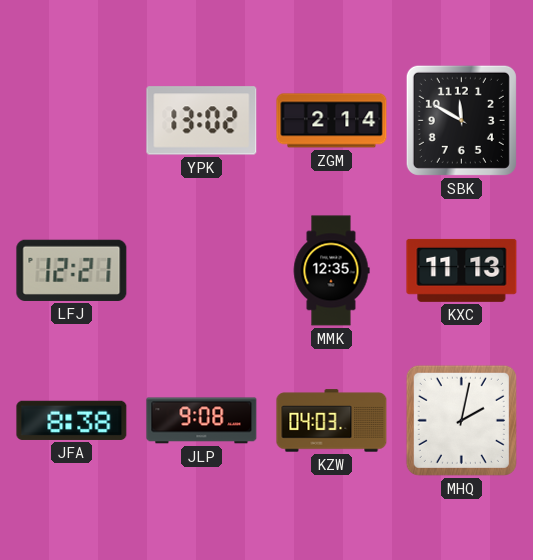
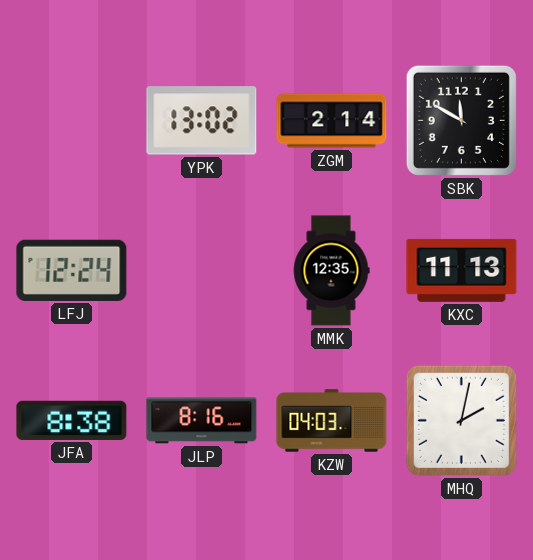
LFJ: 12:21 -> 12:24
JLP: 9:08 -> 8:16
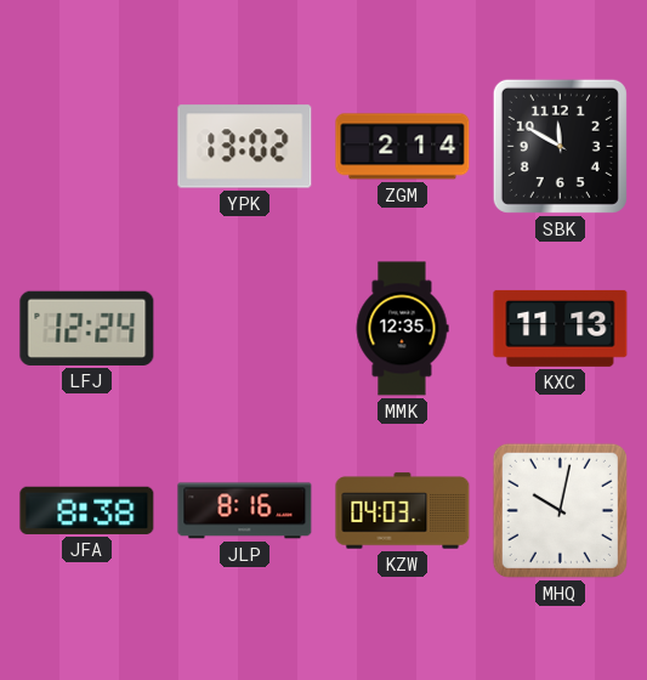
MHQ: 2:02 -> 10:02
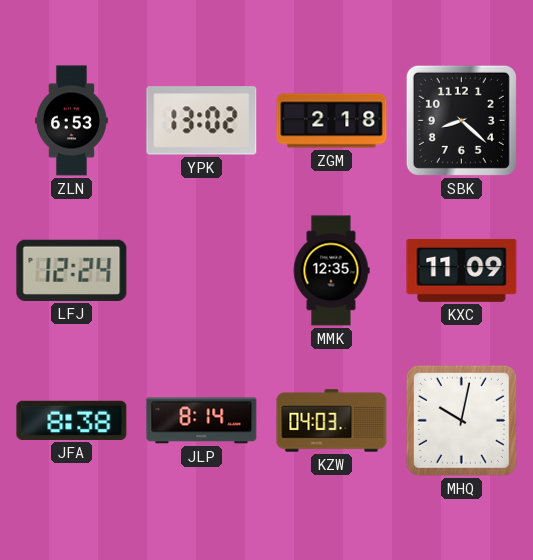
ZLN: none -> 6:53
ZGM: 2:14 -> 2:18
SBK: 11:50 -> 8:22
KXC: 11:13 -> 11:09
JLP: 8:16 -> 8:14
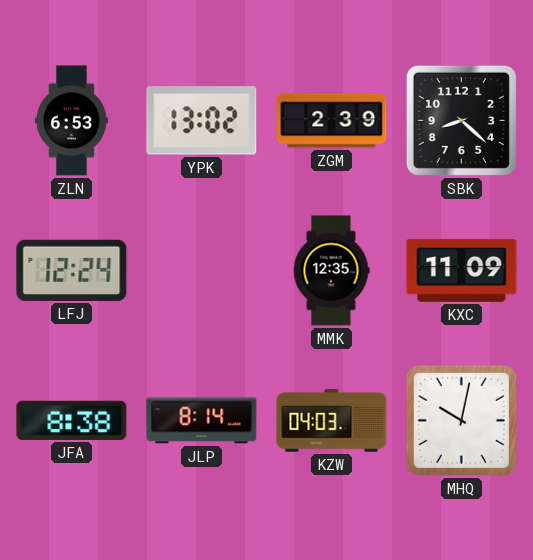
ZGM: 2:18 -> 2:39
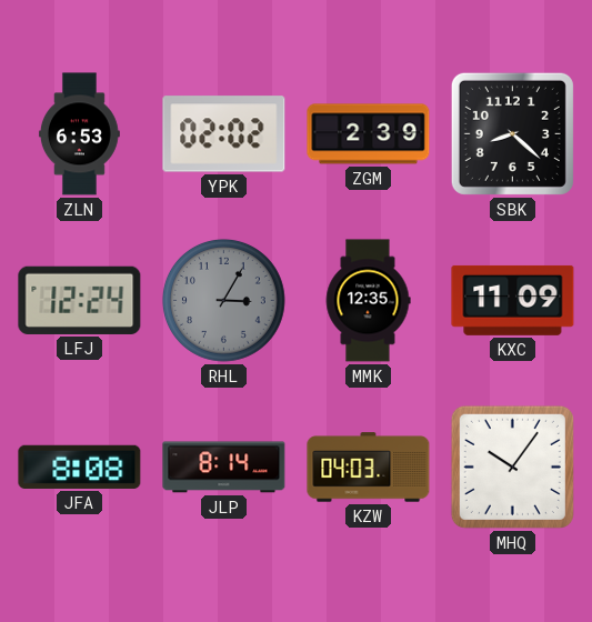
YPK: 13:02 -> 02:02
RHL: none -> 3:05
JFA: 8:38 -> 8:08
MHQ: 10:02 -> 10:06
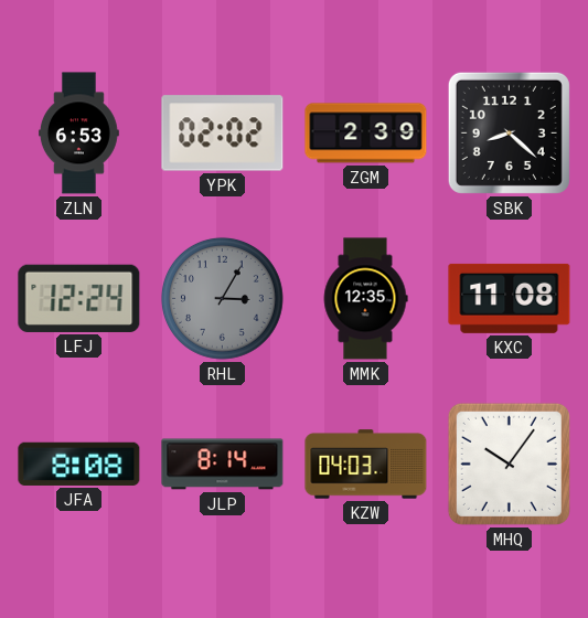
KXC: 11:09 -> 11:08
